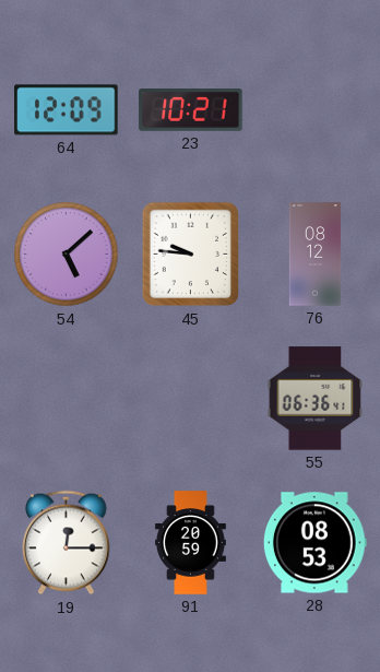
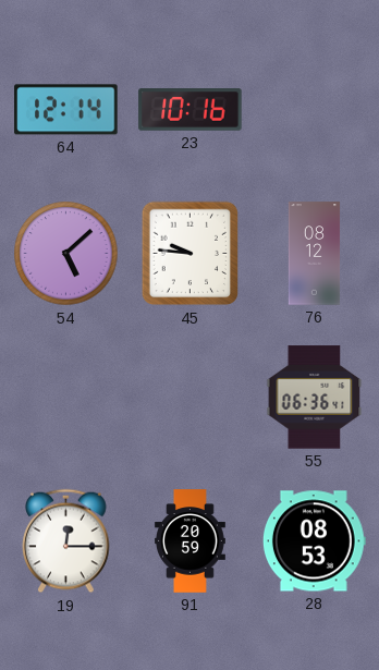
64: 12:09 -> 12:14
23: 10:21 -> 10:16
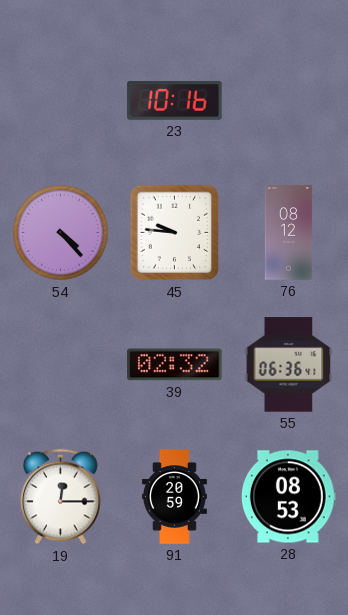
64: 12:14 -> none
54: 5:08 -> 4:23
39: none -> 02:32
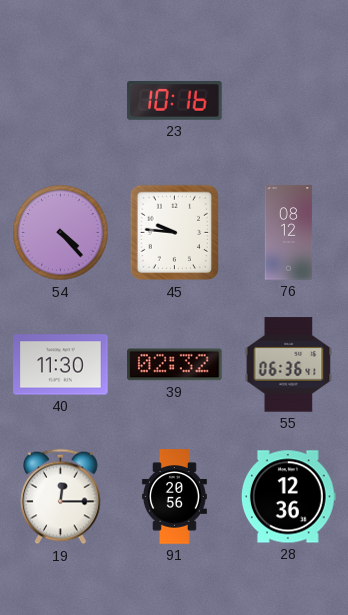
40: none -> 11:30
91: 20:59 -> 20:56
28: 08:53 -> 12:36
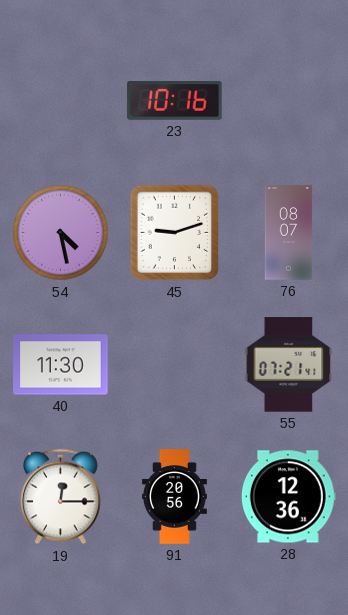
54: 4:23 -> 4:28
45: 9:46 -> 9:12
76: 08:12 -> 08:07
39: 02:32 -> none
55: 06:36 -> 07:21
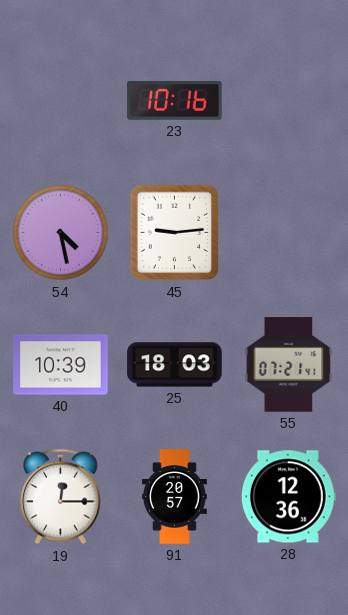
45: 9:12 -> 9:14
76: 08:07 -> none
40: 11:30 -> 10:39
25: none -> 18:03
91: 20:56 -> 20:57
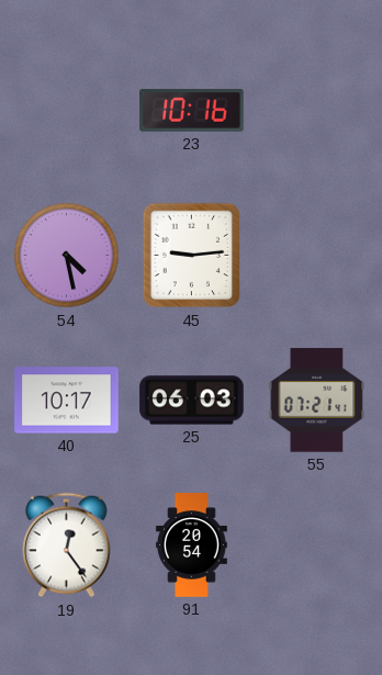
40: 10:39 -> 10:17
25: 18:03 -> 06:03
19: 12:15 -> 12:24
91: 20:57 -> 20:54
28: 12:36 -> none
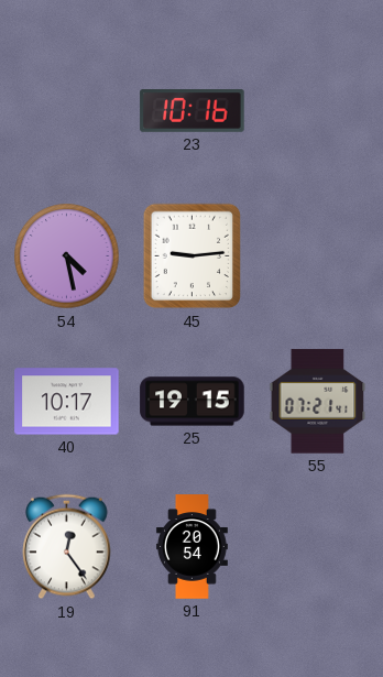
25: 06:03 -> 19:15
